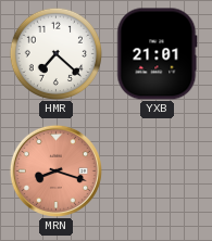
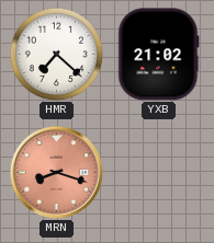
YXB: 21:01 -> 21:02
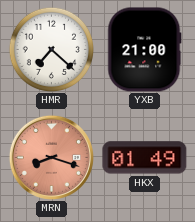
YXB: 21:02 -> 21:00
HKX: none -> 01:49
